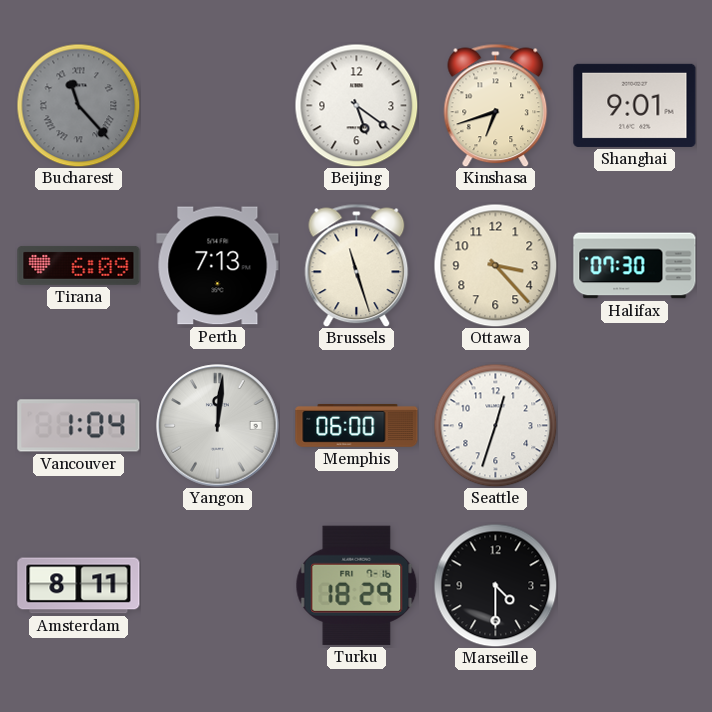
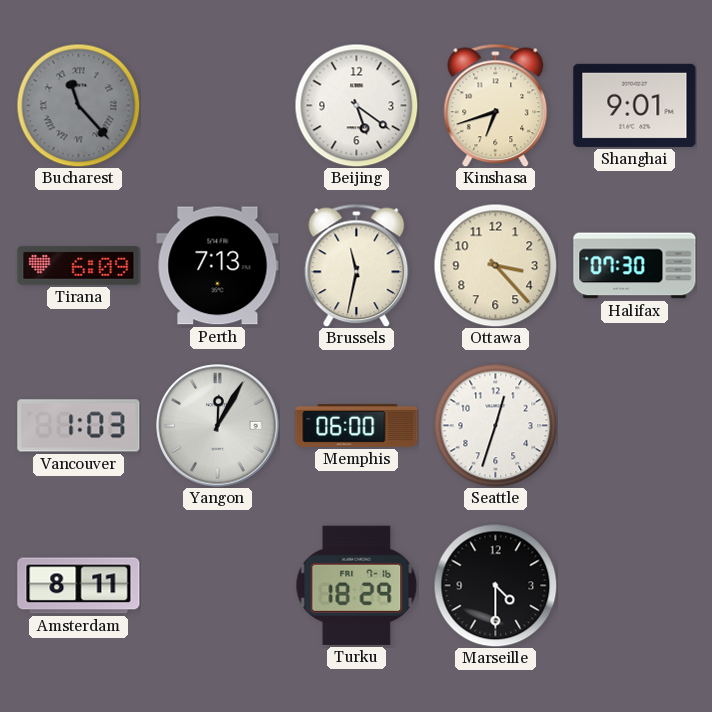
Brussels: 11:27 -> 11:32
Vancouver: 1:04 -> 1:03
Yangon: 12:01 -> 12:05
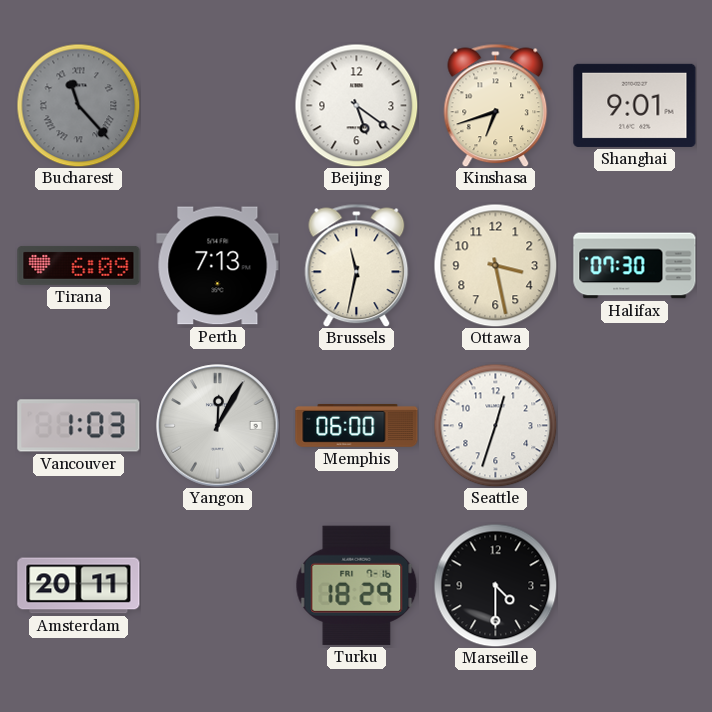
Ottawa: 3:23 -> 3:28
Amsterdam: 8:11 -> 20:11
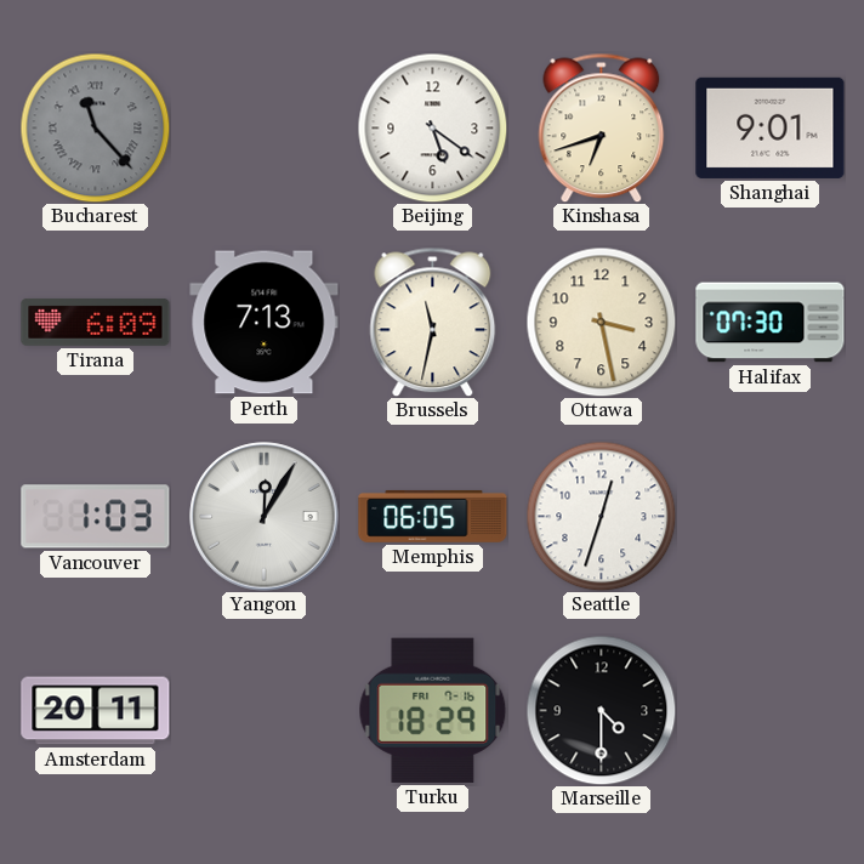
Memphis: 06:00 -> 06:05
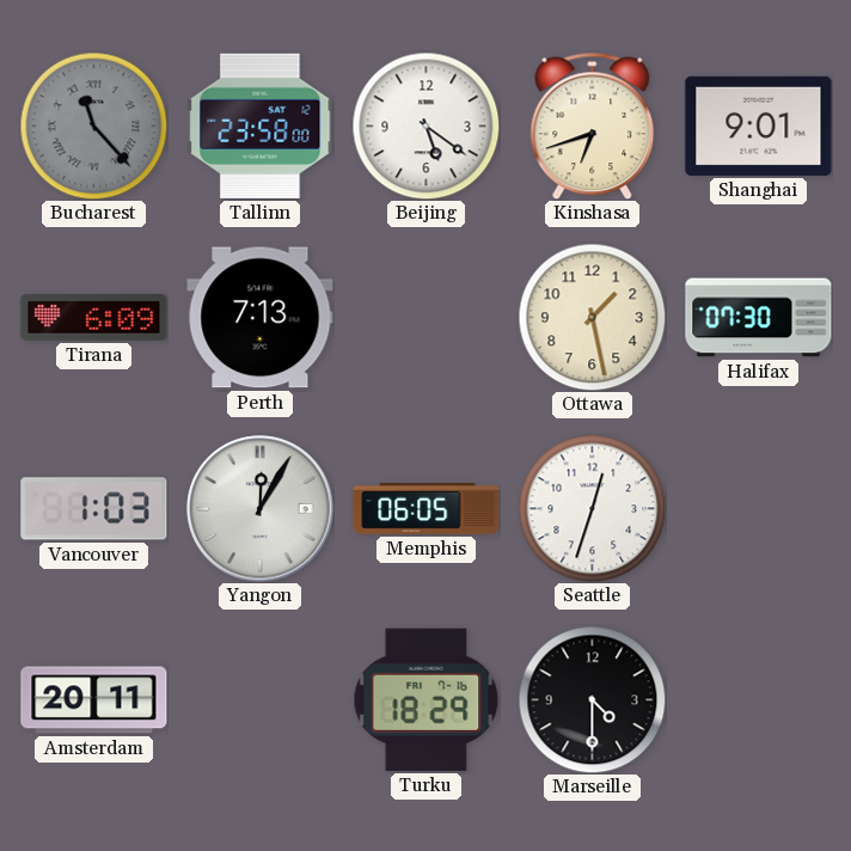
Tallinn: none -> 23:58
Brussels: 11:32 -> none
Ottawa: 3:28 -> 1:28
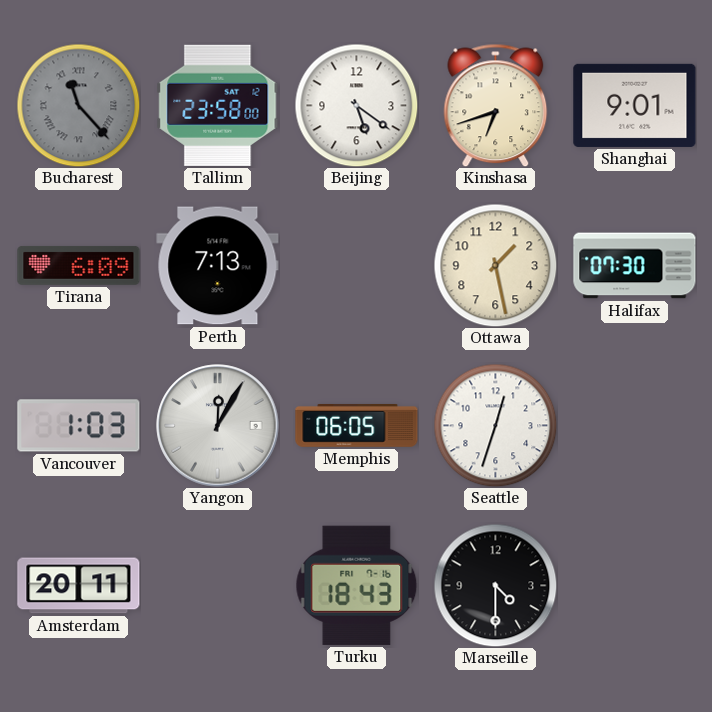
Turku: 18:29 -> 18:43
